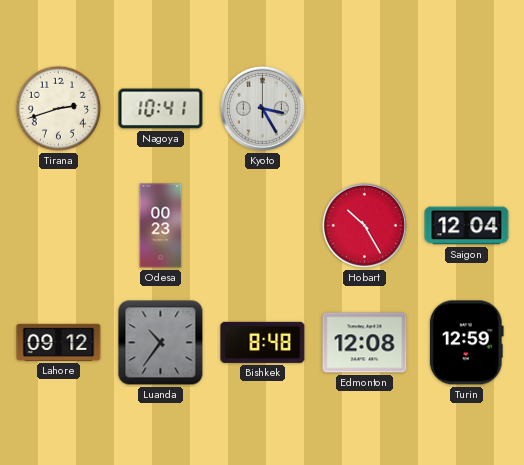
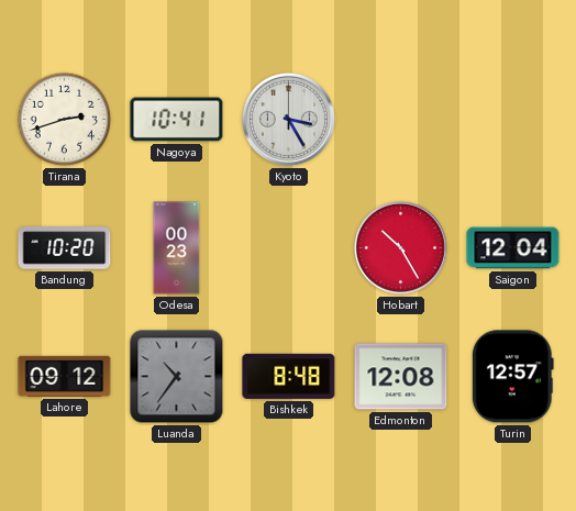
Bandung: none -> 10:20
Turin: 12:59 -> 12:57
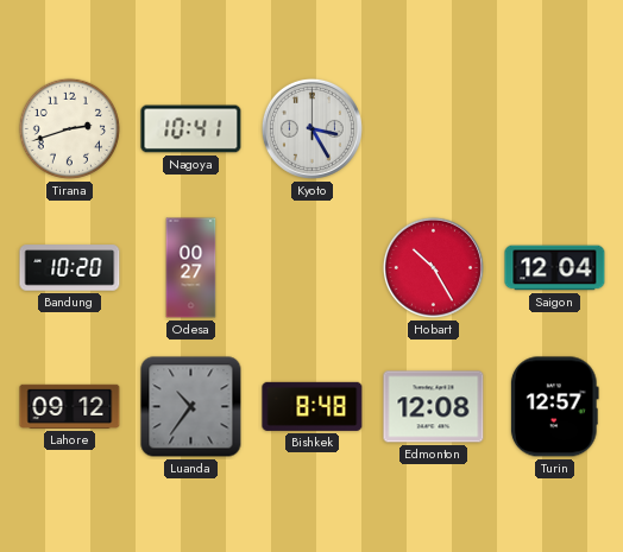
Odesa: 00:23 -> 00:27
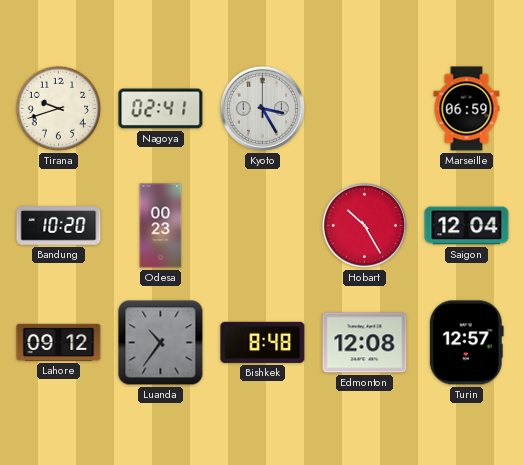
Tirana: 2:42 -> 9:42
Nagoya: 10:41 -> 02:41
Marseille: none -> 06:59
Odesa: 00:27 -> 00:23
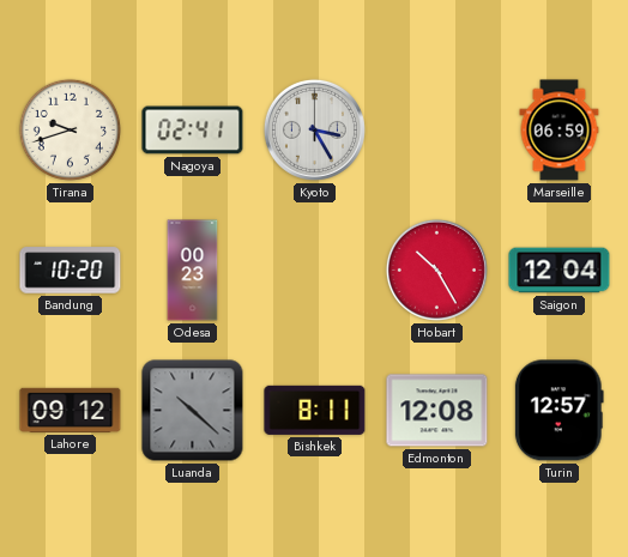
Luanda: 10:36 -> 10:22
Bishkek: 8:48 -> 8:11
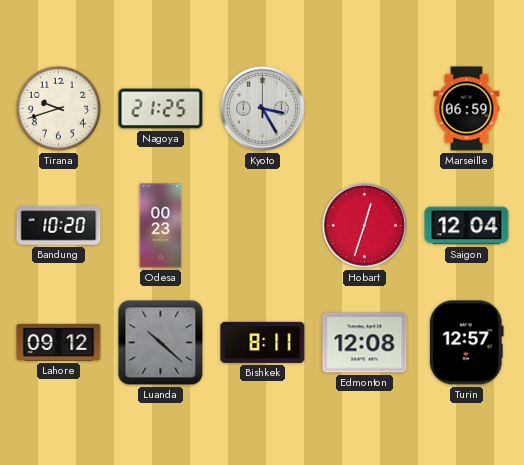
Nagoya: 02:41 -> 21:25
Hobart: 10:25 -> 12:33
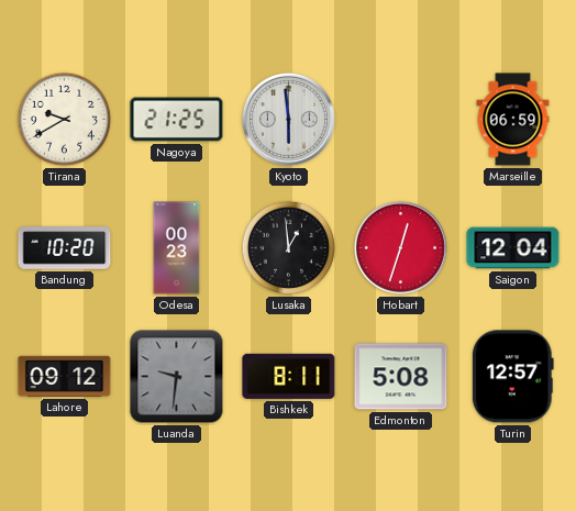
Tirana: 9:42 -> 9:40
Kyoto: 3:25 -> 5:59
Lusaka: none -> 12:59
Luanda: 10:22 -> 9:31
Edmonton: 12:08 -> 5:08
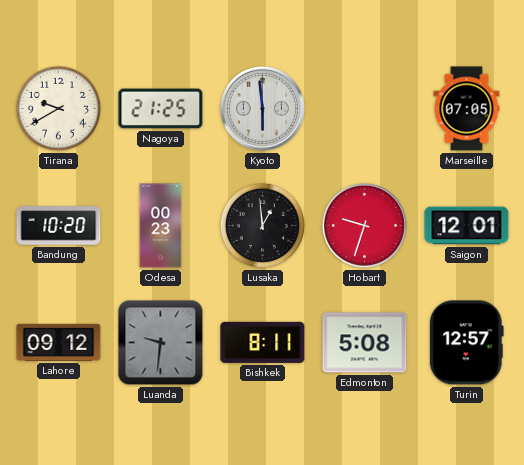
Marseille: 06:59 -> 07:05
Hobart: 12:33 -> 9:33
Saigon: 12:04 -> 12:01
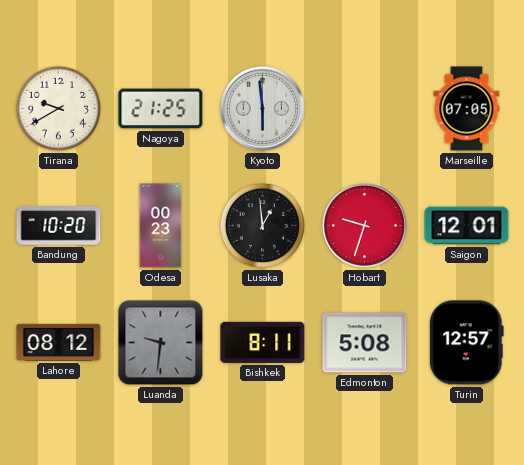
Lahore: 09:12 -> 08:12
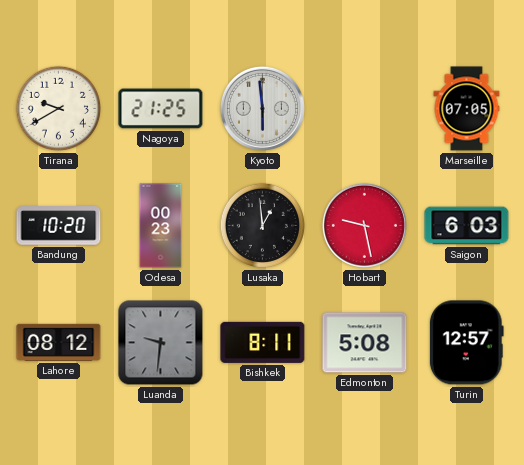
Hobart: 9:33 -> 9:28
Saigon: 12:01 -> 6:03
